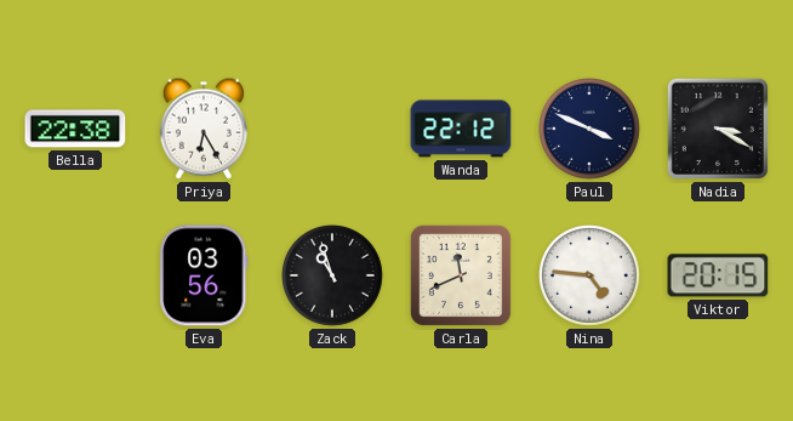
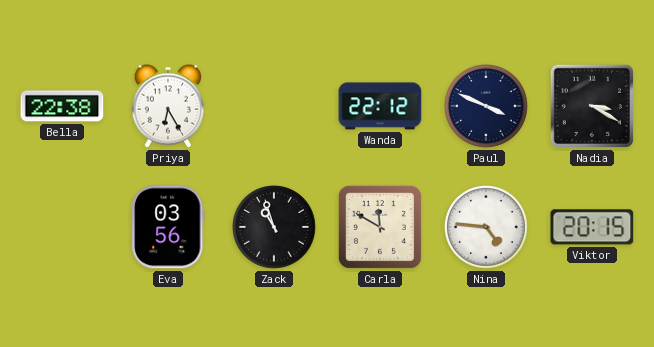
Carla: 11:41 -> 11:50
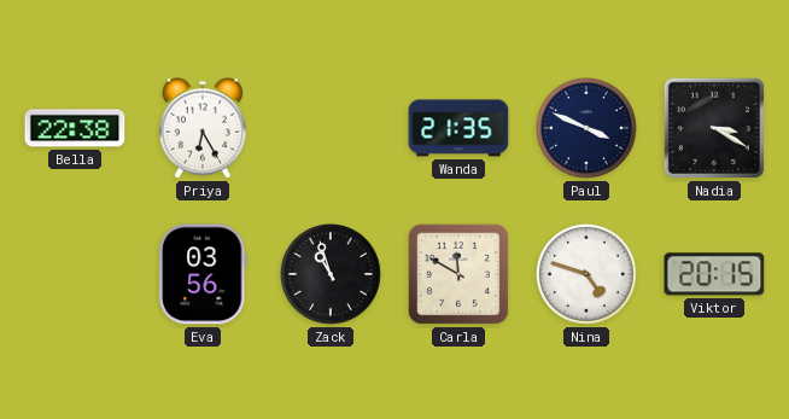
Wanda: 22:12 -> 21:35
Nina: 4:46 -> 4:48
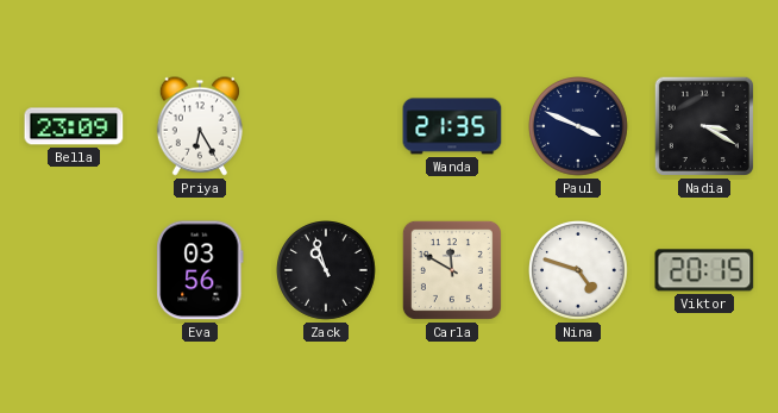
Bella: 22:38 -> 23:09
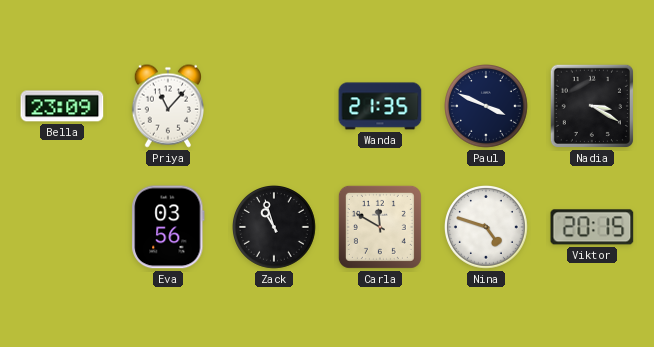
Priya: 6:25 -> 11:07
